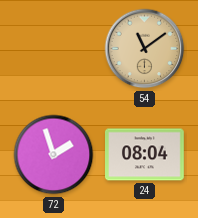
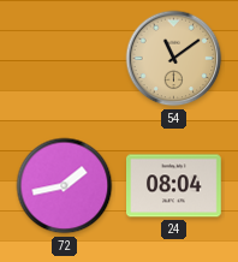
72: 1:57 -> 1:43
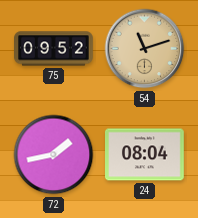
75: none -> 09:52
54: 11:09 -> 11:12
